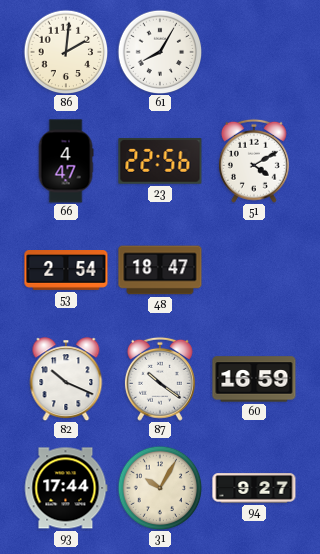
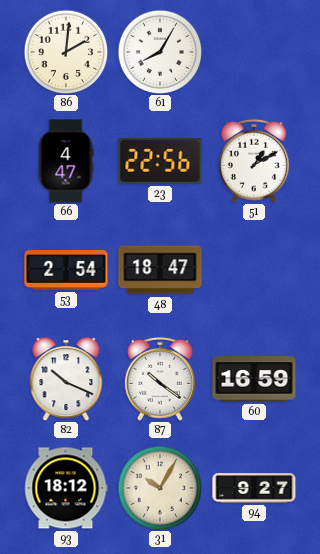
51: 4:10 -> 1:10
93: 17:44 -> 18:12
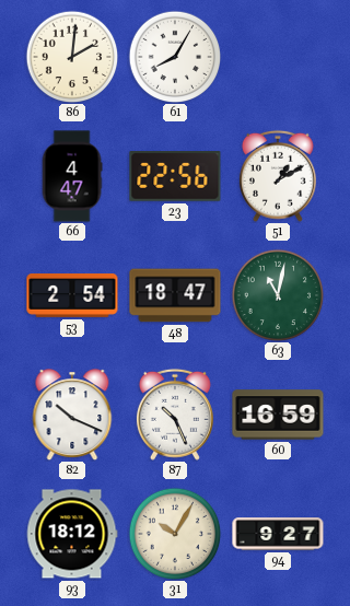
63: none -> 11:02
87: 10:21 -> 10:26
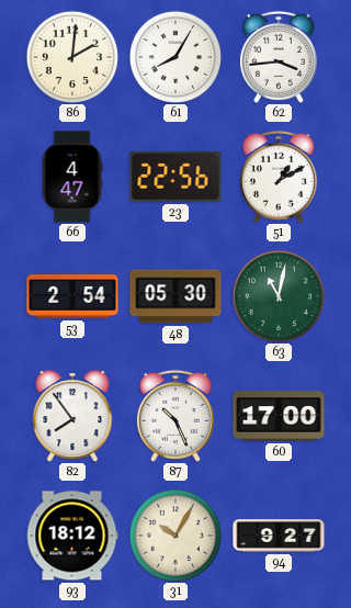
62: none -> 3:44
48: 18:47 -> 05:30
82: 10:19 -> 7:54
60: 16:59 -> 17:00
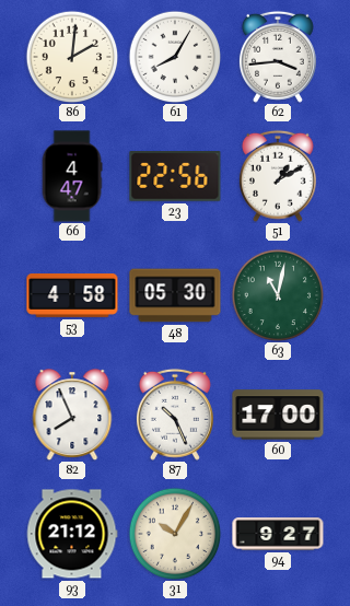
53: 2:54 -> 4:58
82: 7:54 -> 7:56
93: 18:12 -> 21:12
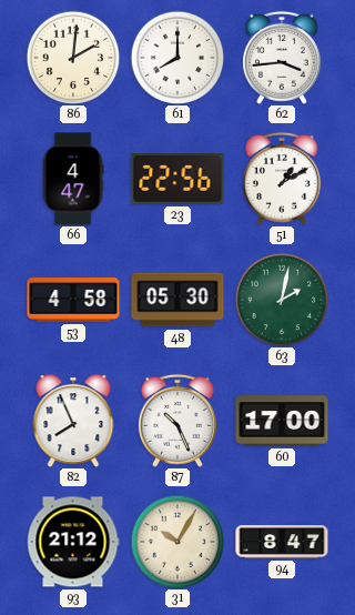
61: 8:05 -> 8:00
63: 11:02 -> 2:02
94: 9:27 -> 8:47
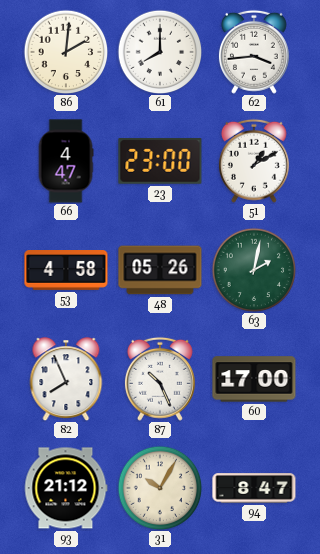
23: 22:56 -> 23:00
48: 05:30 -> 05:26
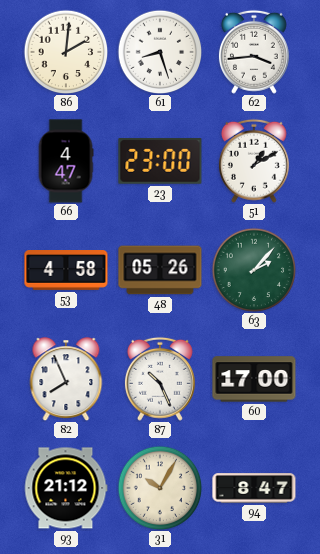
61: 8:00 -> 8:27
63: 2:02 -> 2:07
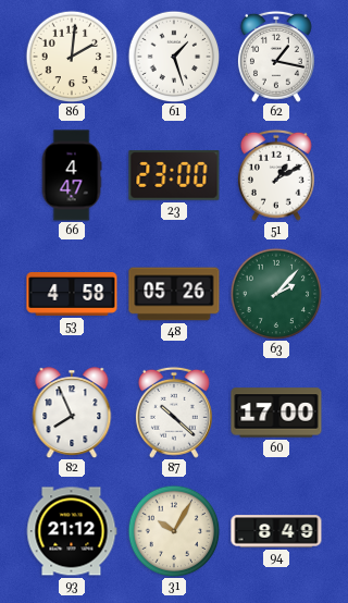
61: 8:27 -> 1:27
62: 3:44 -> 1:17
87: 10:26 -> 10:22
94: 8:47 -> 8:49
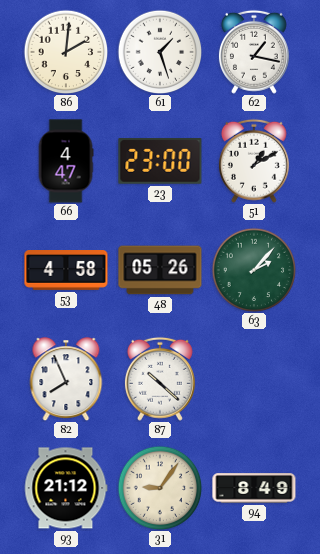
60: 17:00 -> none
31: 10:05 -> 9:06
